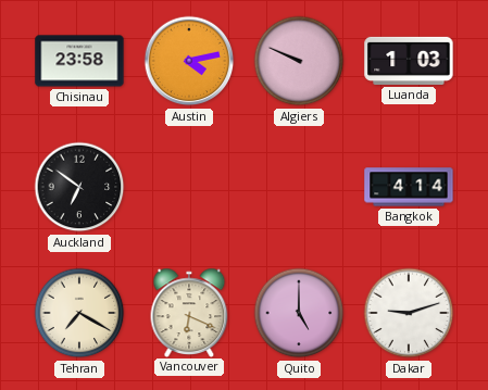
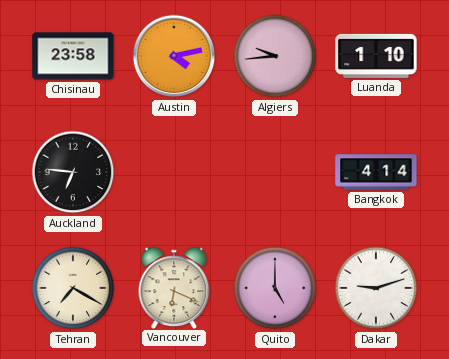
Algiers: 9:49 -> 9:44
Luanda: 1:03 -> 1:10
Auckland: 6:51 -> 6:46
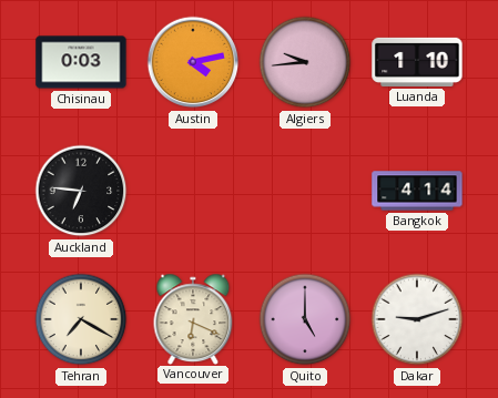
Chisinau: 23:58 -> 0:03
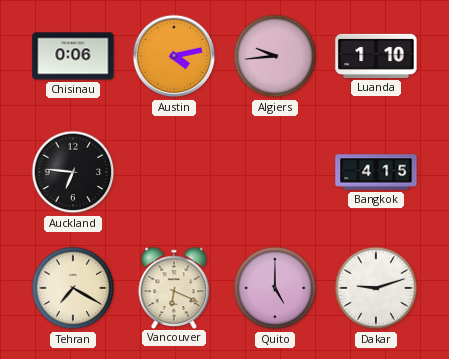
Chisinau: 0:03 -> 0:06
Bangkok: 4:14 -> 4:15
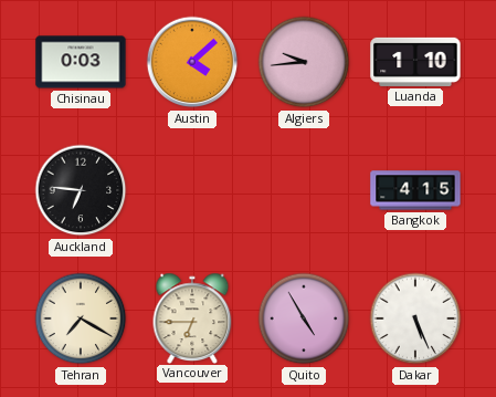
Chisinau: 0:06 -> 0:03
Austin: 4:13 -> 4:08
Vancouver: 6:19 -> 6:45
Quito: 5:00 -> 4:55
Dakar: 9:12 -> 5:26
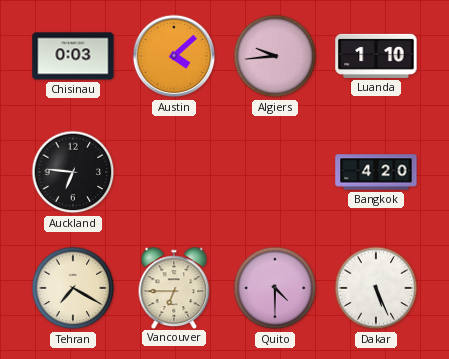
Bangkok: 4:15 -> 4:20
Quito: 4:55 -> 4:30
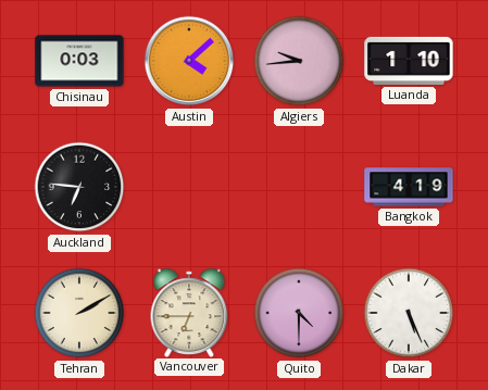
Bangkok: 4:20 -> 4:19
Tehran: 7:20 -> 2:10
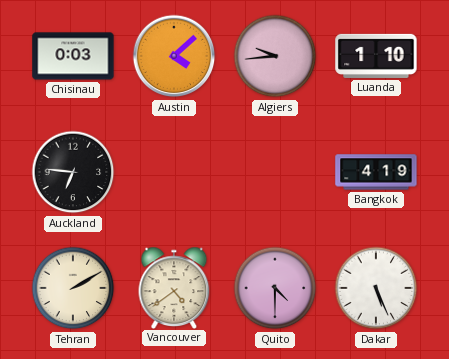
Vancouver: 6:45 -> 4:39
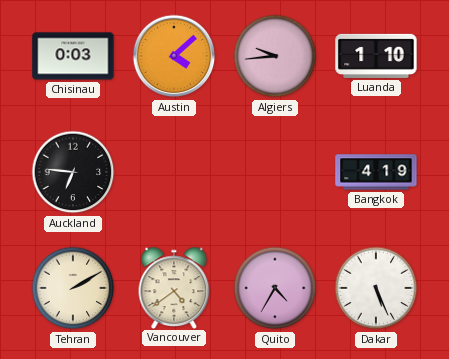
Quito: 4:30 -> 4:35
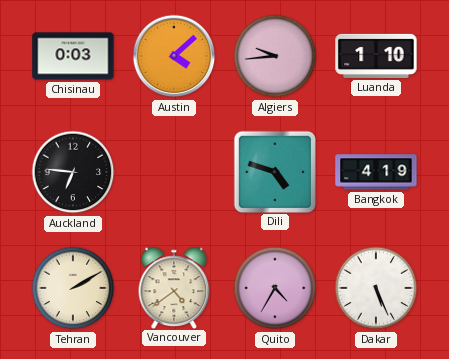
Dili: none -> 4:48
